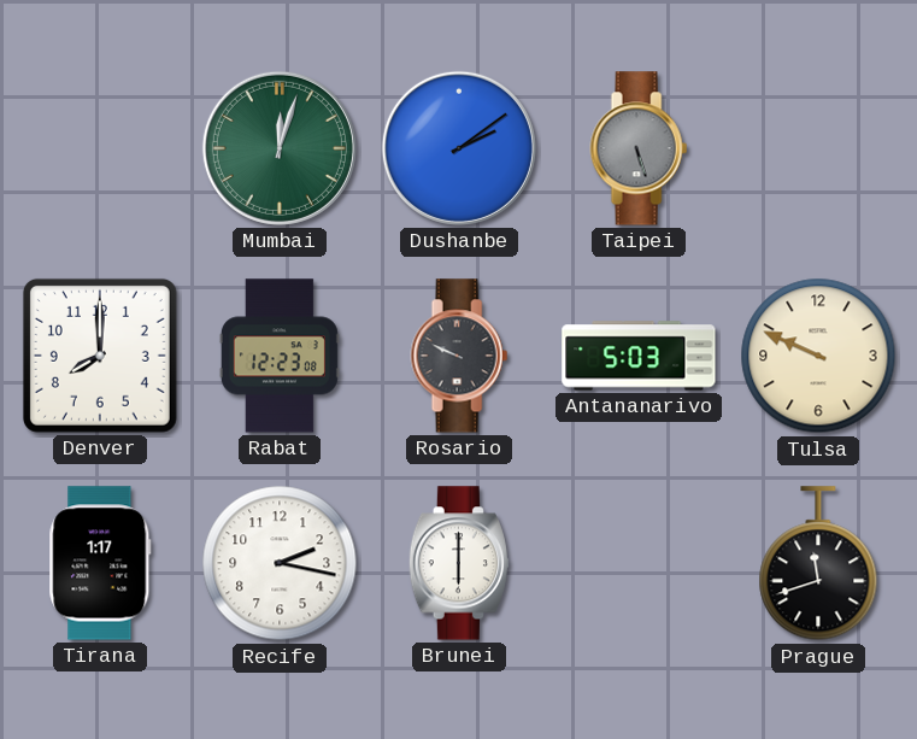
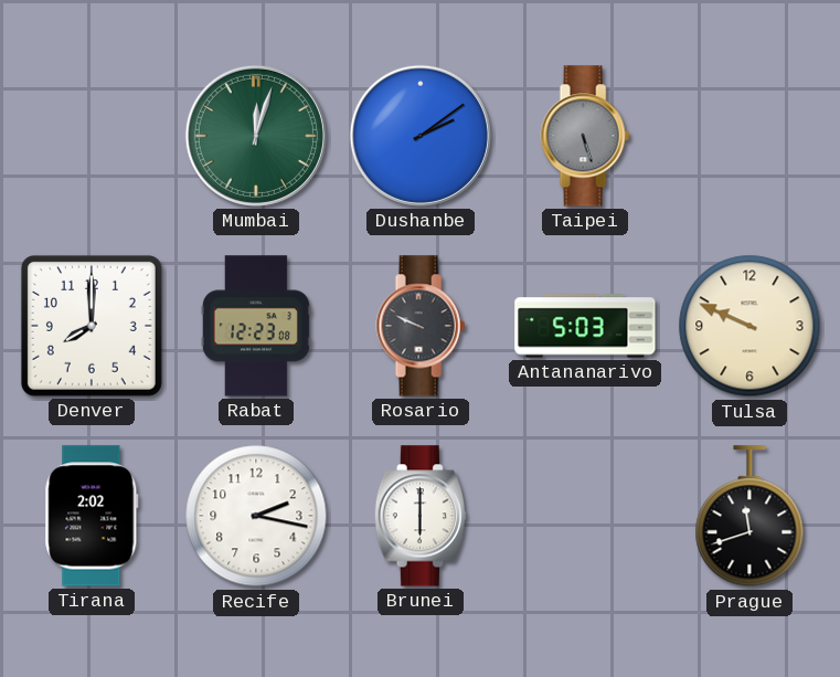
Tirana: 1:17 -> 2:02
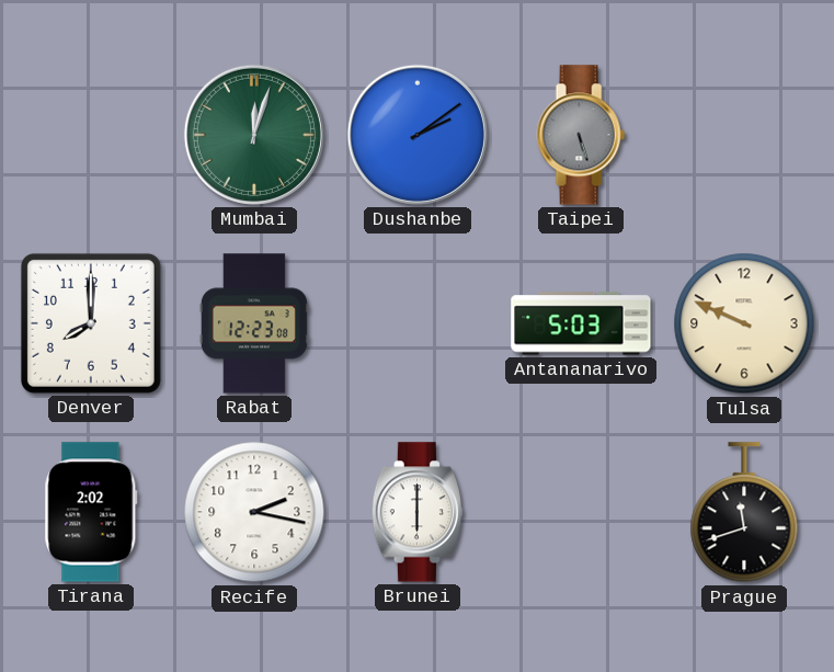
Rosario: 9:49 -> none
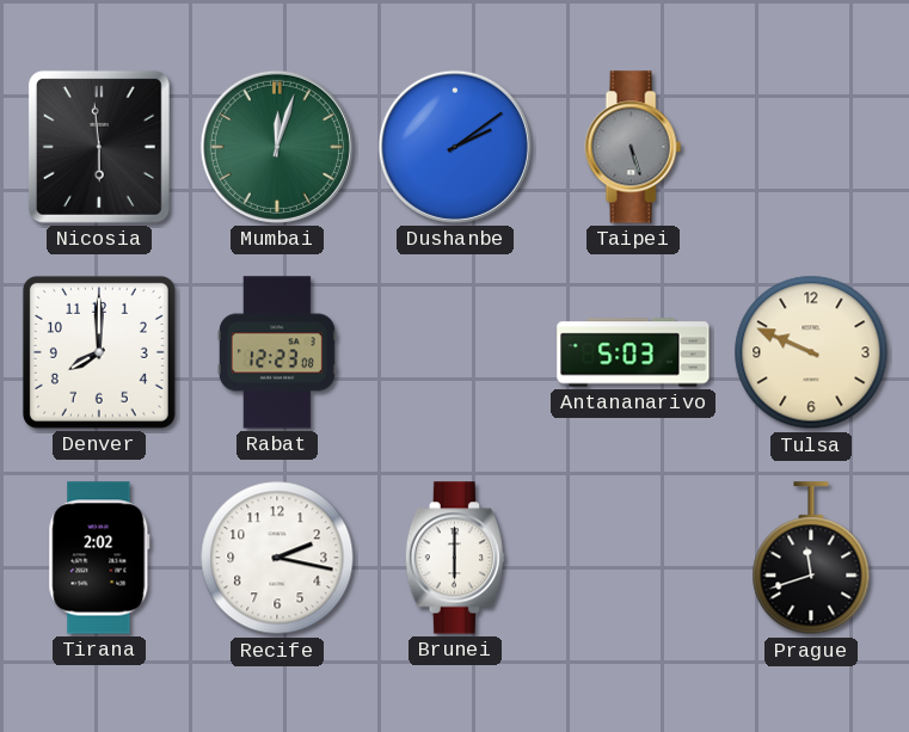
Nicosia: none -> 5:59
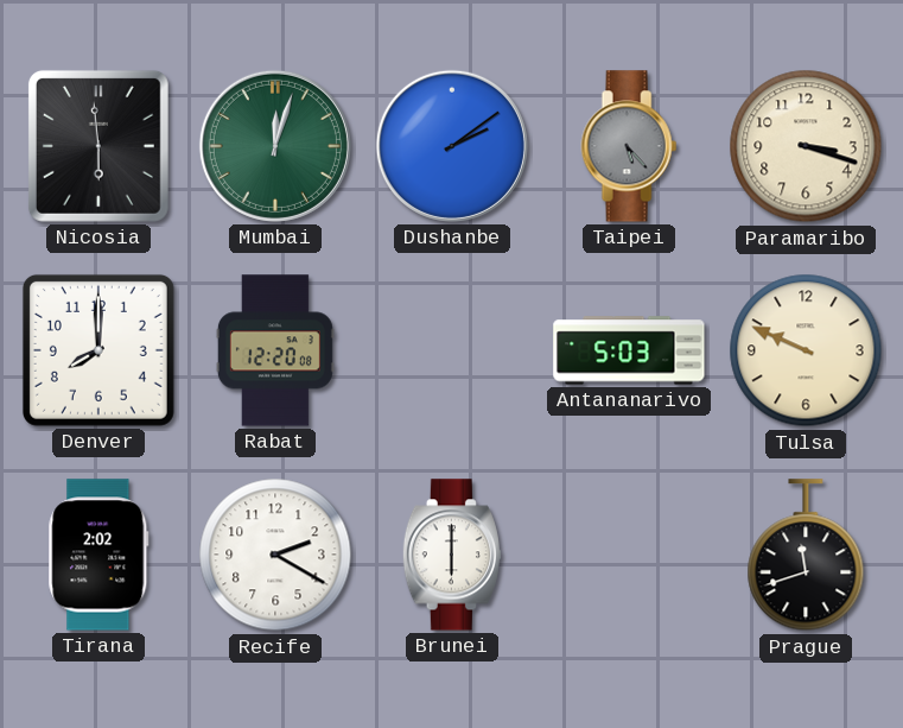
Taipei: 5:27 -> 5:23
Paramaribo: none -> 3:18
Rabat: 12:23 -> 12:20
Recife: 2:17 -> 2:20
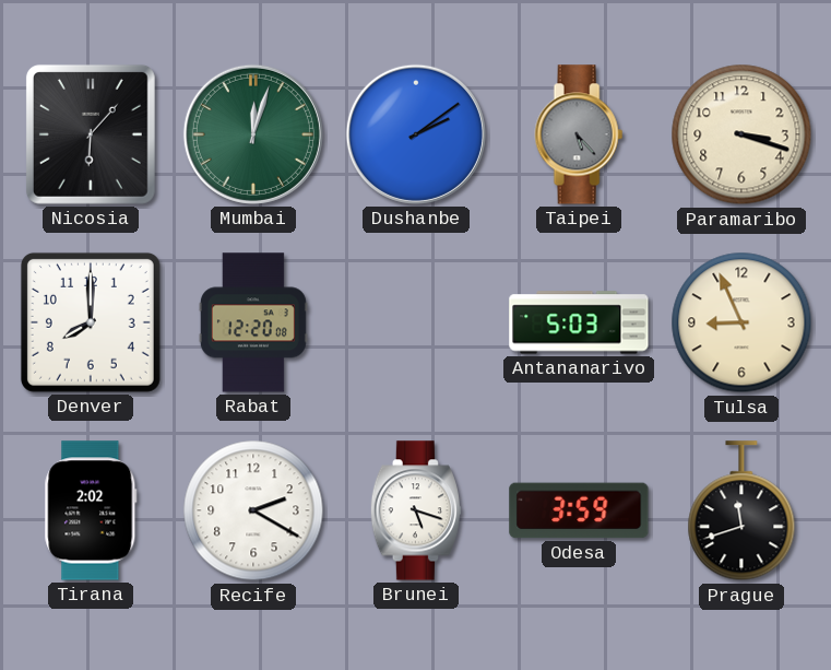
Nicosia: 5:59 -> 6:07
Tulsa: 9:49 -> 8:56
Brunei: 6:00 -> 5:18
Odesa: none -> 3:59
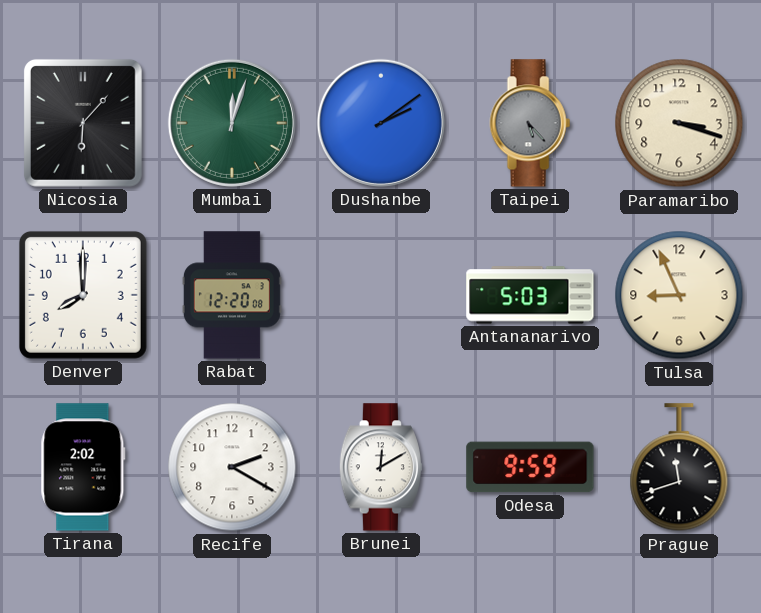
Brunei: 5:18 -> 12:10
Odesa: 3:59 -> 9:59
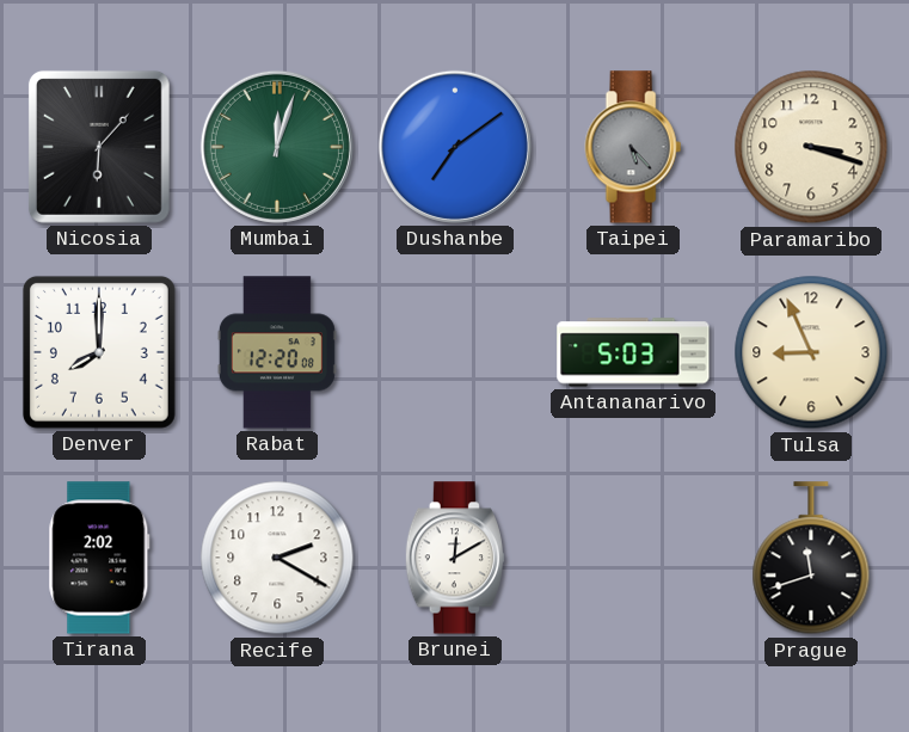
Dushanbe: 2:09 -> 7:09
Odesa: 9:59 -> none
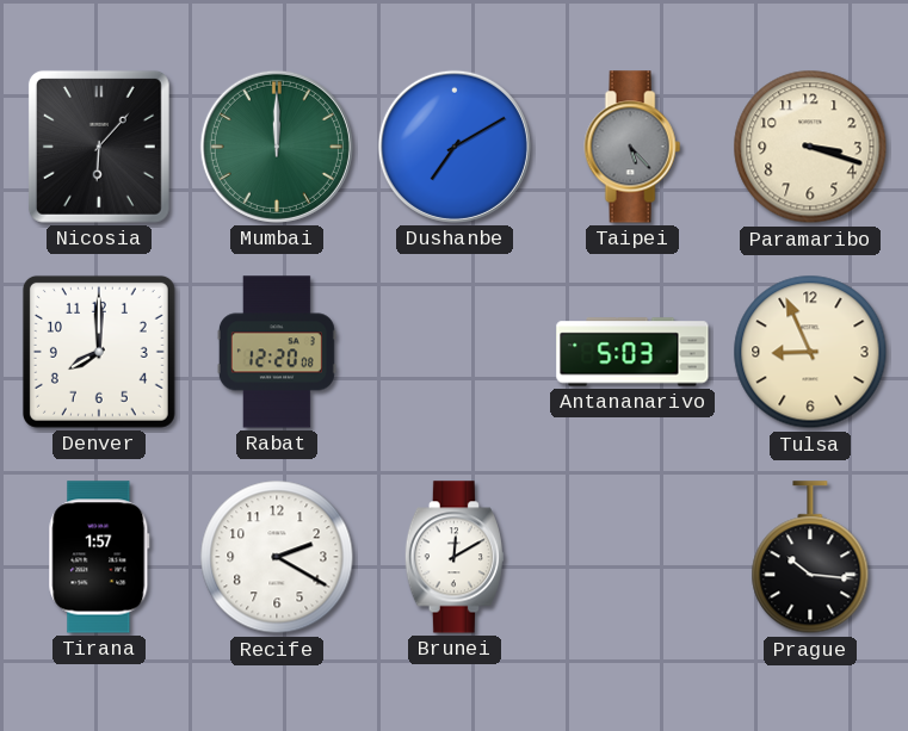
Mumbai: 12:03 -> 12:00
Dushanbe: 7:09 -> 7:10
Tirana: 2:02 -> 1:57
Prague: 11:42 -> 10:16
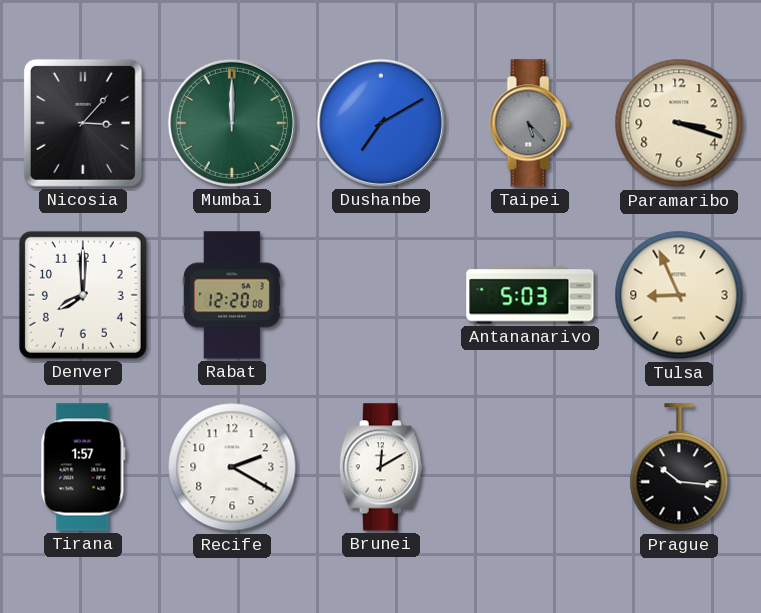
Nicosia: 6:07 -> 3:07
